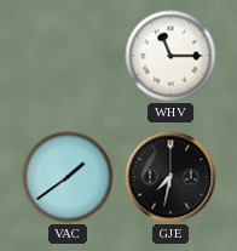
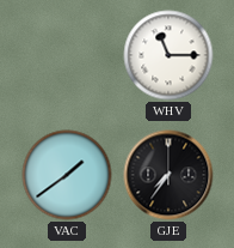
GJE: 7:32 -> 7:36
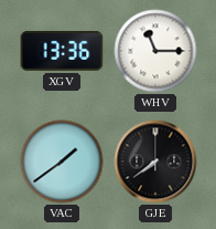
XGV: none -> 13:36
GJE: 7:36 -> 7:39
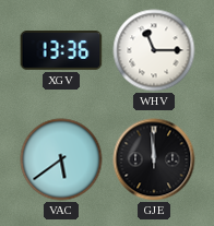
VAC: 1:39 -> 5:39
GJE: 7:39 -> 11:59
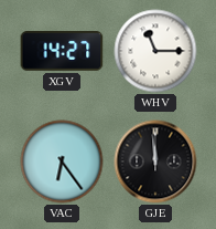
XGV: 13:36 -> 14:27
VAC: 5:39 -> 6:24
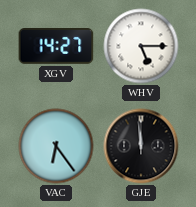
WHV: 11:15 -> 5:15
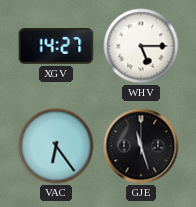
GJE: 11:59 -> 11:27
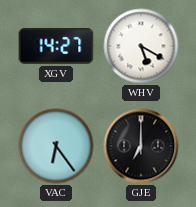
WHV: 5:15 -> 5:20
GJE: 11:27 -> 7:00
